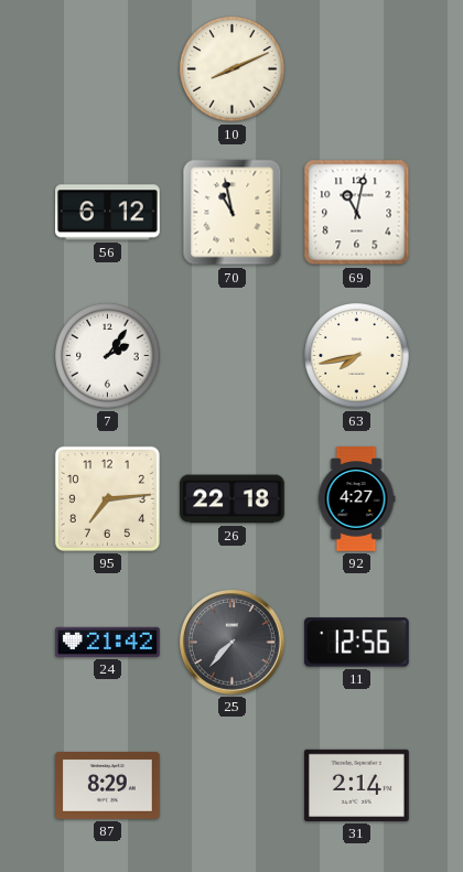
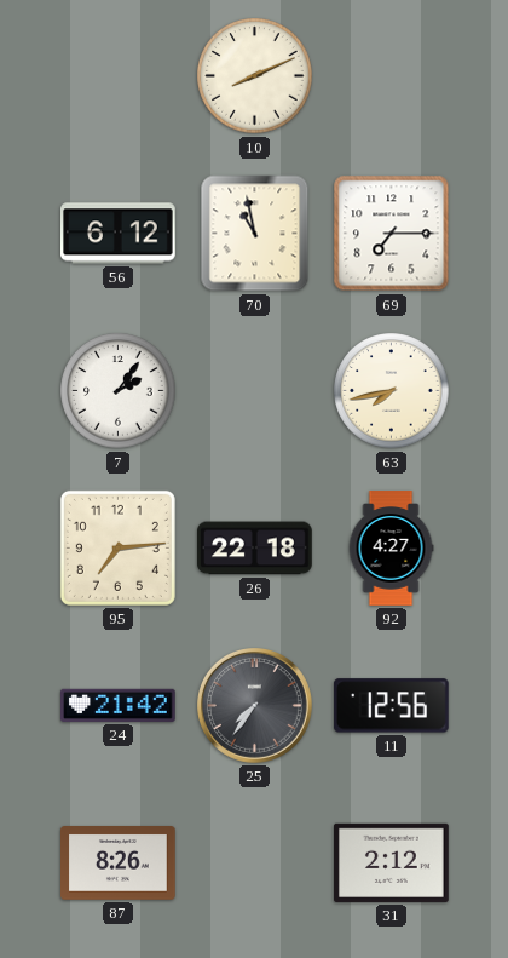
69: 11:02 -> 7:15
25: 7:37 -> 7:36
87: 8:29 -> 8:26
31: 2:14 -> 2:12
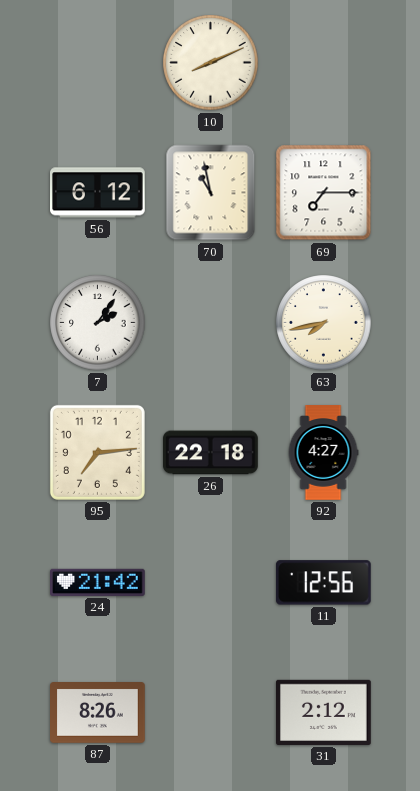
25: 7:36 -> none
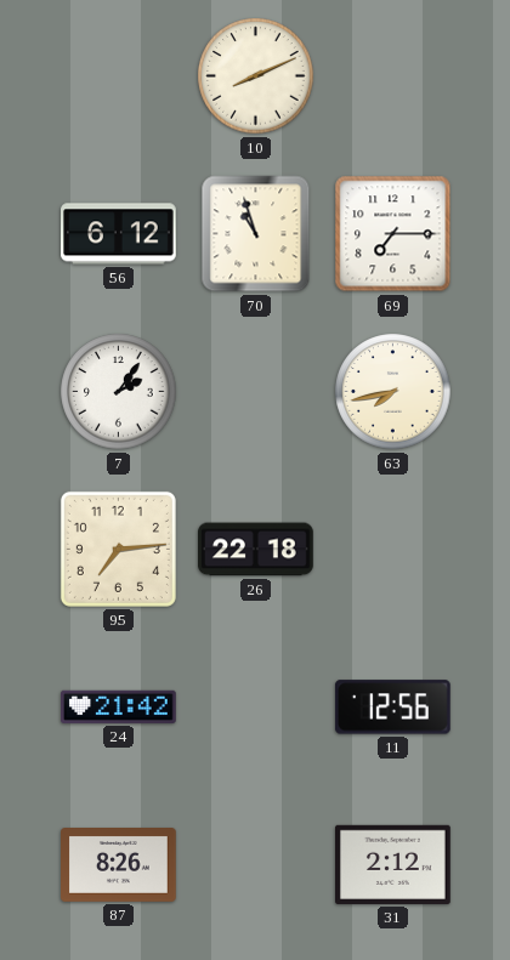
70: 10:58 -> 10:57
92: 4:27 -> none
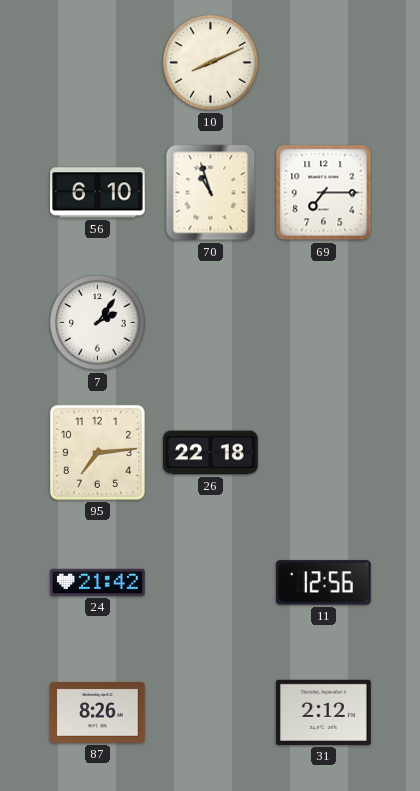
56: 6:12 -> 6:10
63: 7:43 -> none
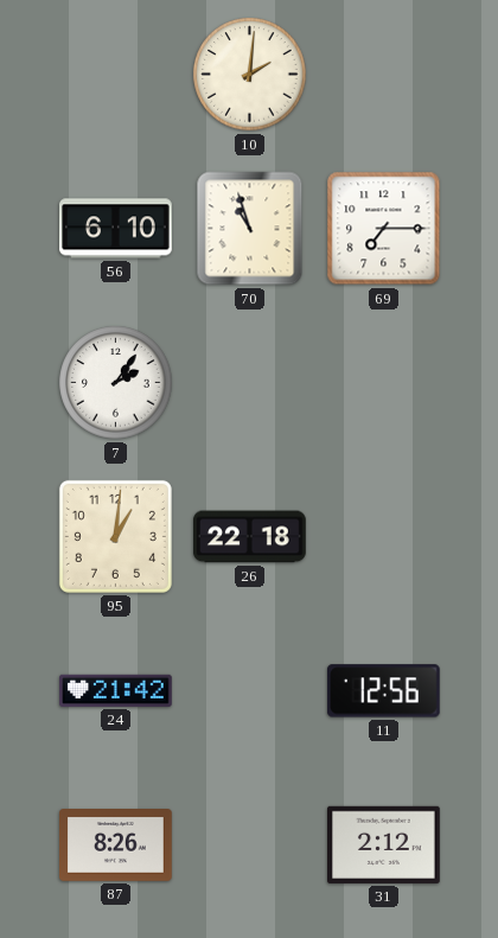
10: 8:11 -> 2:01
95: 7:14 -> 1:01
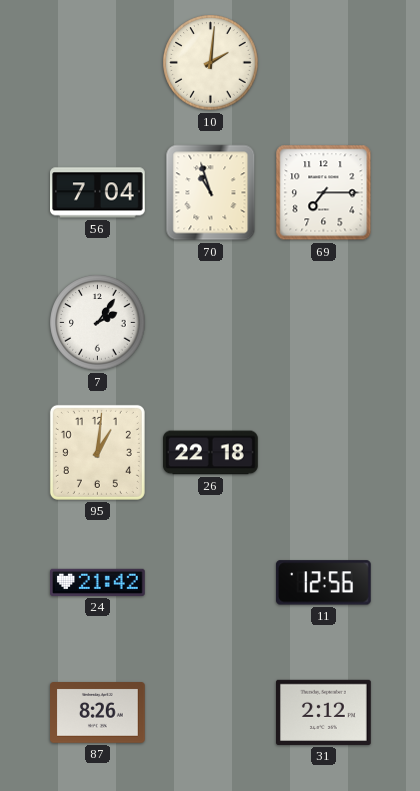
56: 6:10 -> 7:04
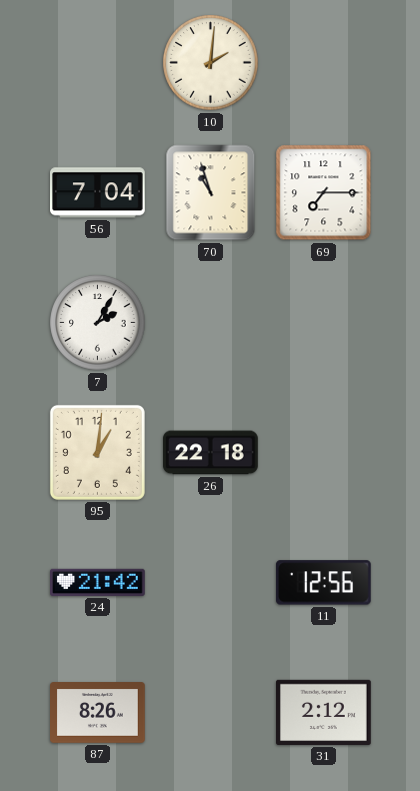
7: 2:06 -> 2:05
